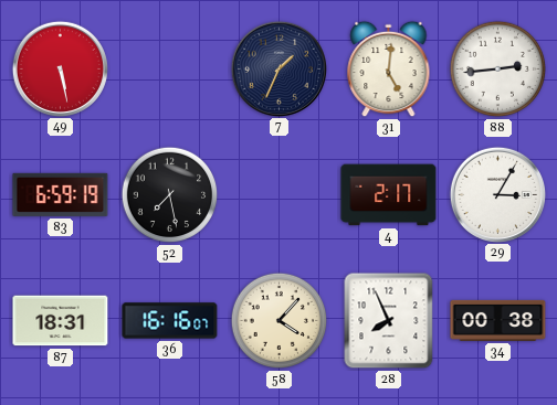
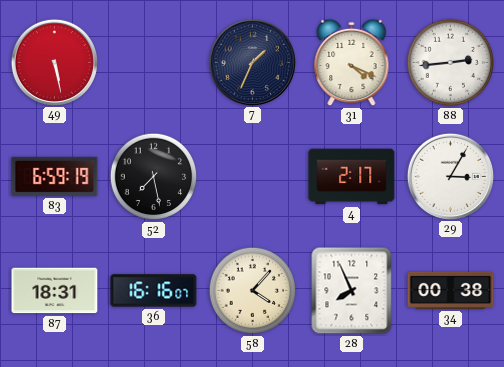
31: 5:01 -> 4:19
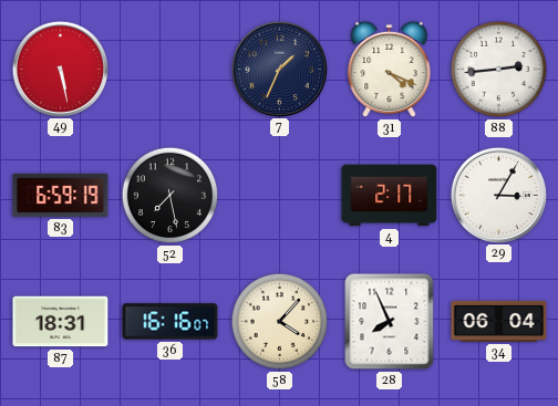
34: 00:38 -> 06:04
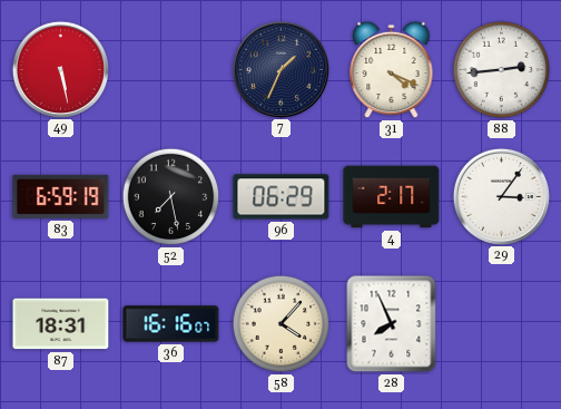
96: none -> 06:29
29: 3:05 -> 3:06
34: 06:04 -> none
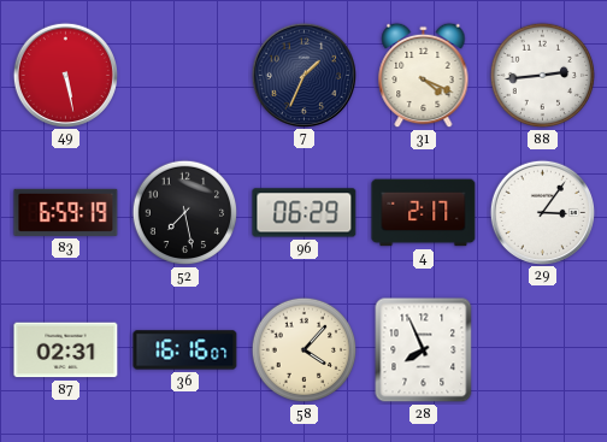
87: 18:31 -> 02:31
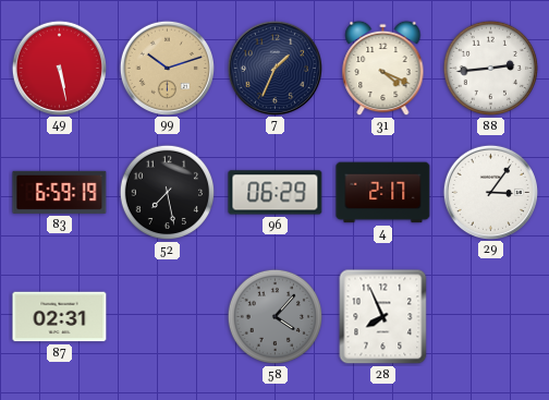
99: none -> 10:12
36: 16:16 -> none
58 dial: cream -> grey
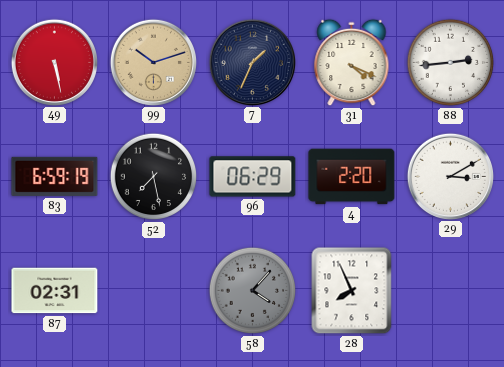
4: 2:17 -> 2:20
29: 3:06 -> 3:10
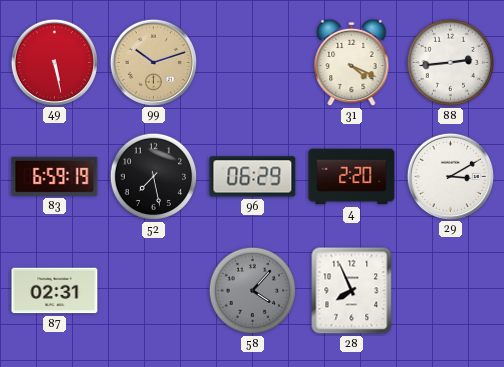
7: 1:34 -> none
